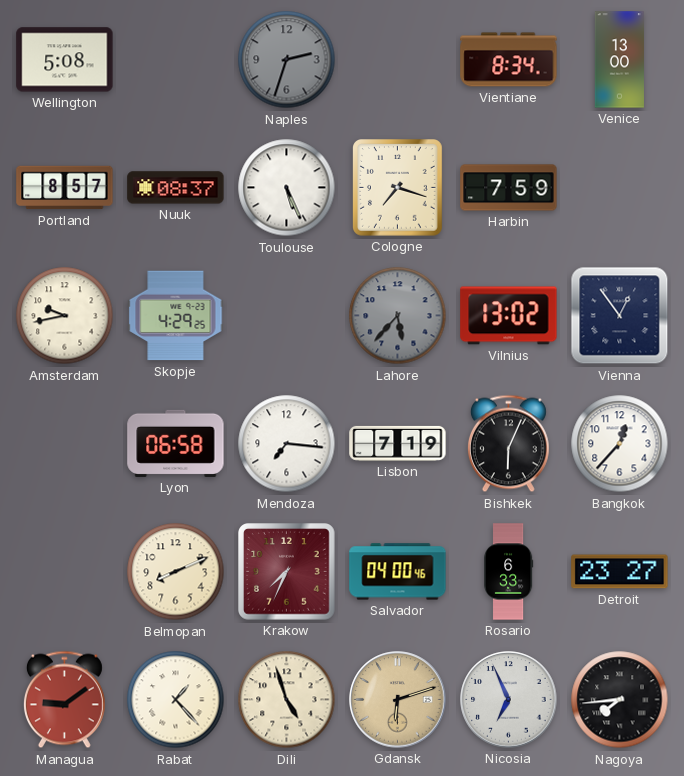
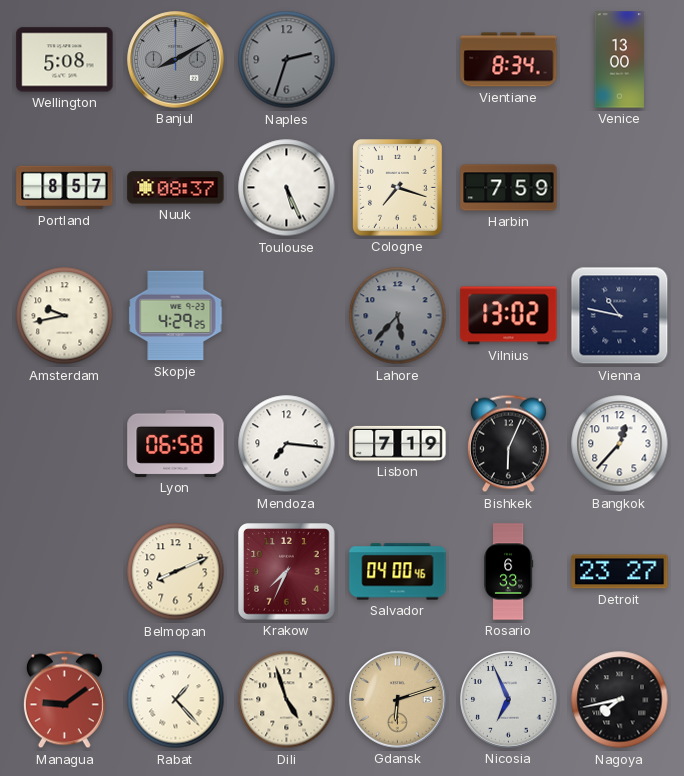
Banjul: none -> 8:10
Vienna: 12:54 -> 10:47
Nagoya: 7:44 -> 7:43
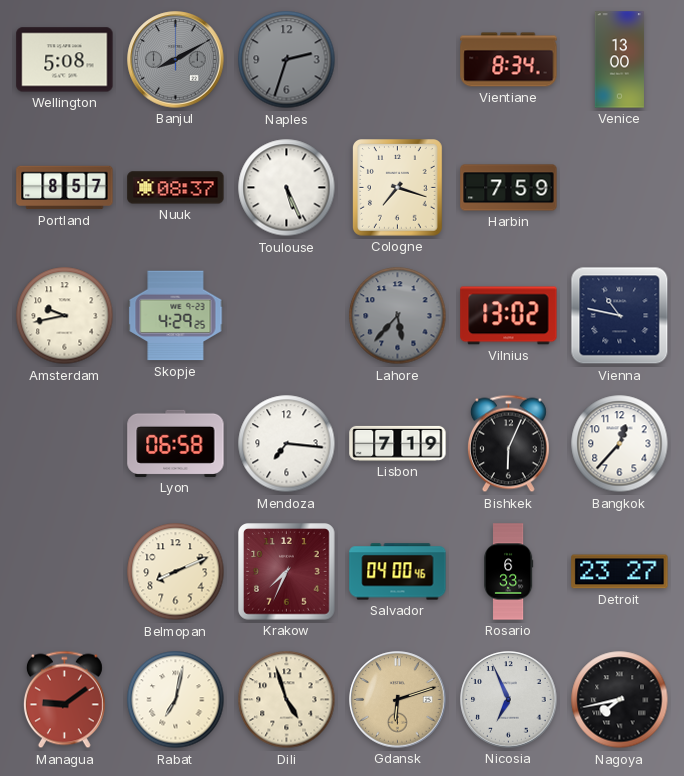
Rabat: 1:23 -> 7:02
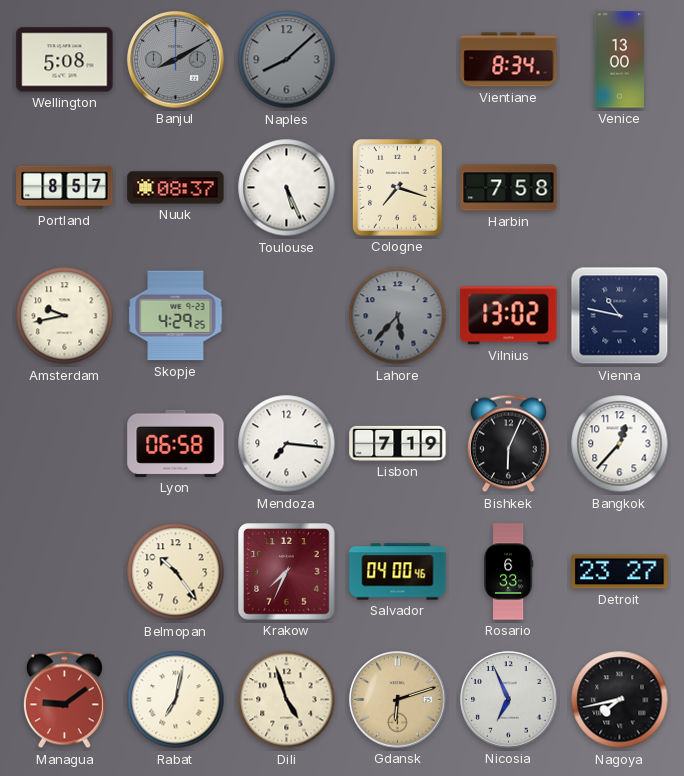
Naples: 2:33 -> 8:08
Harbin: 7:59 -> 7:58
Belmopan: 8:11 -> 10:24
